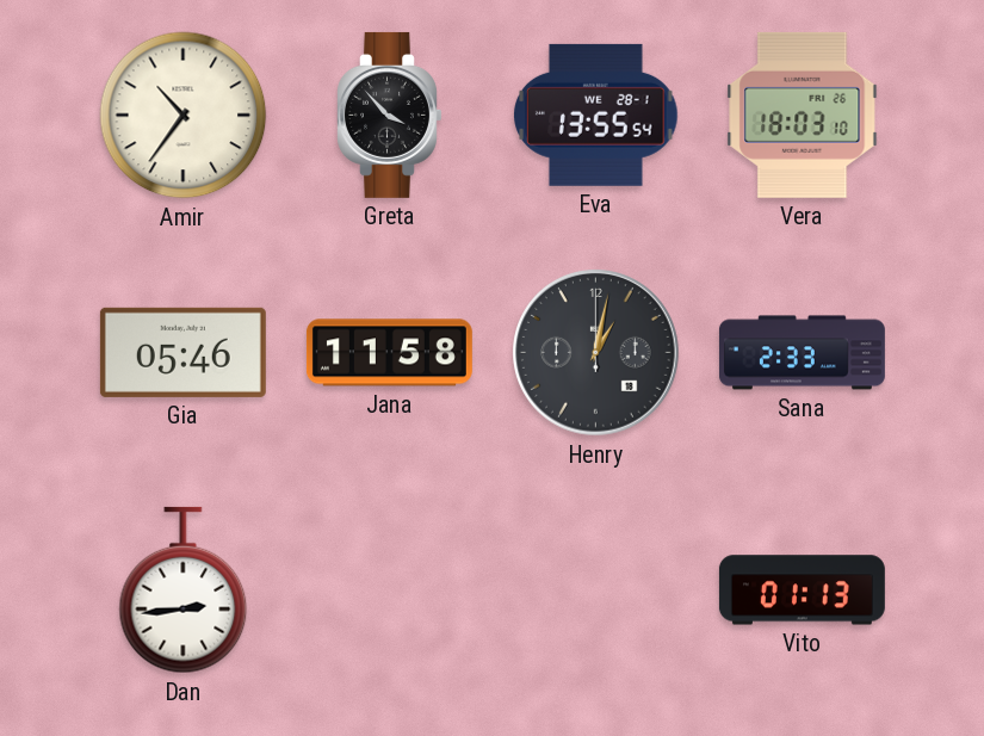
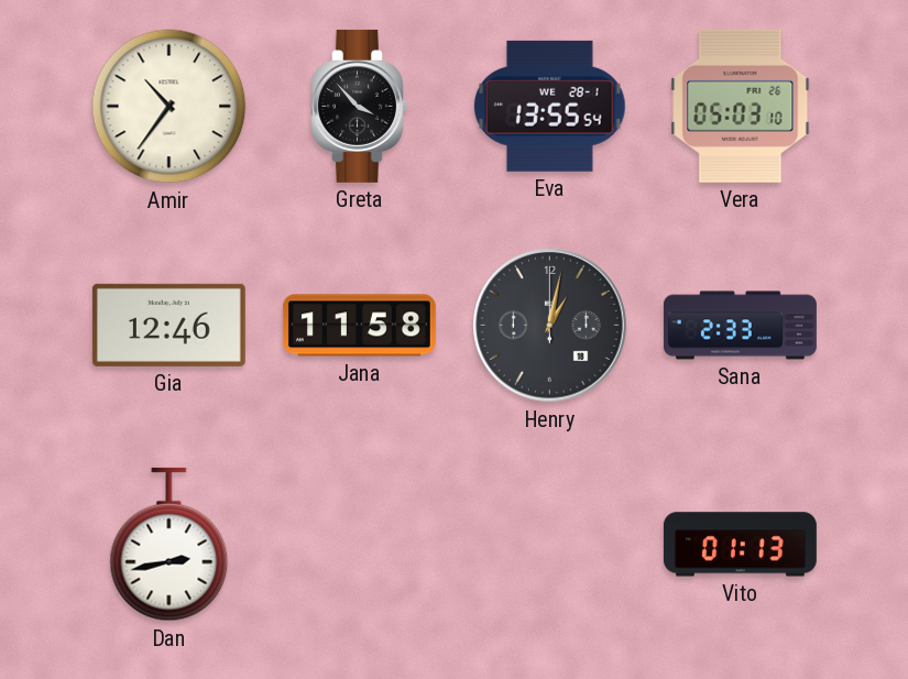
Vera: 18:03 -> 05:03
Gia: 05:46 -> 12:46
Dan: 2:44 -> 2:43
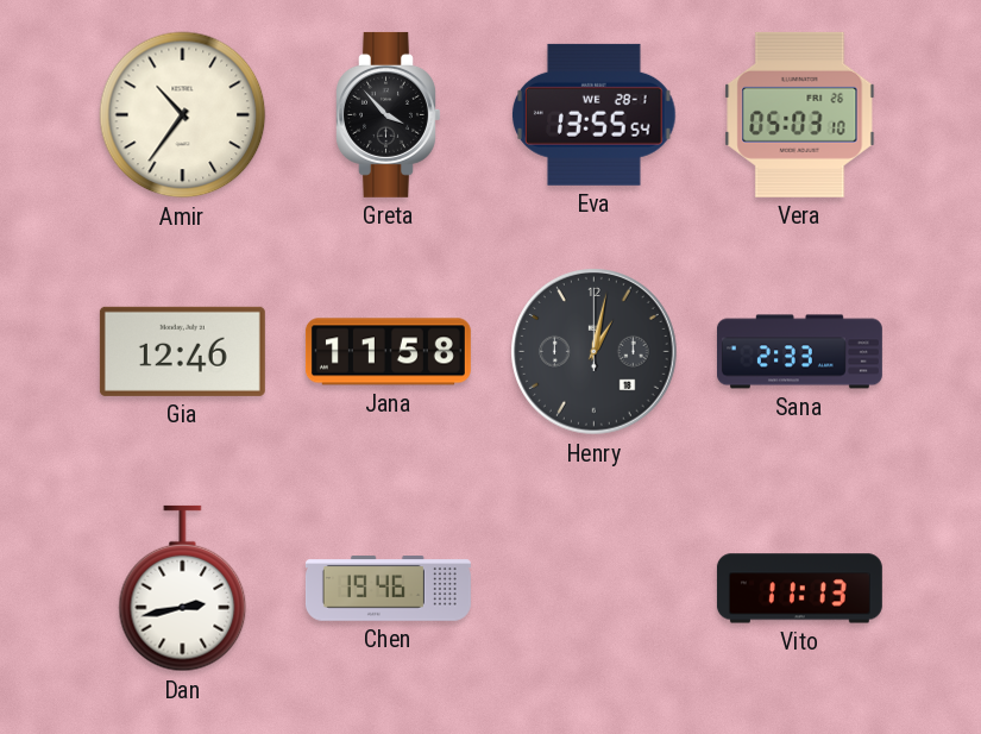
Chen: none -> 19:46
Vito: 01:13 -> 11:13
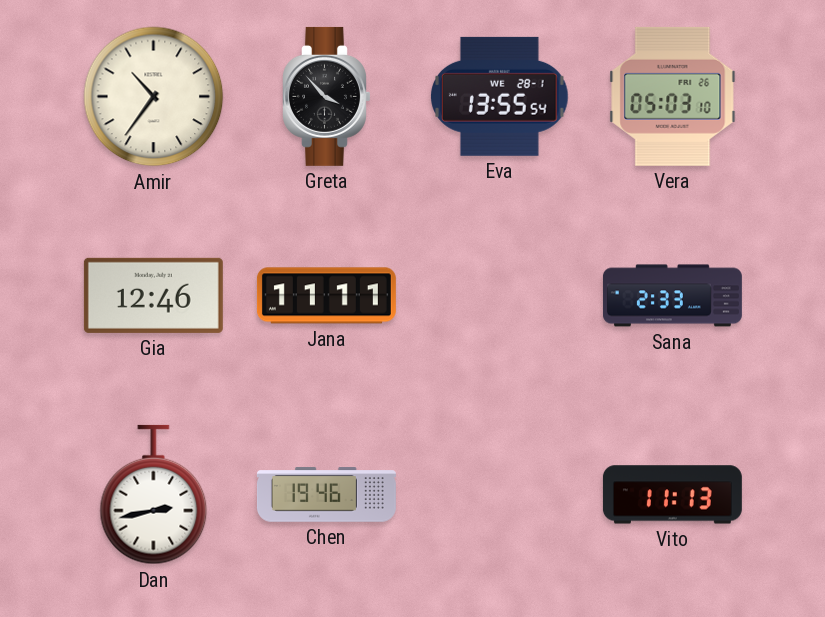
Jana: 11:58 -> 11:11
Henry: 1:02 -> none
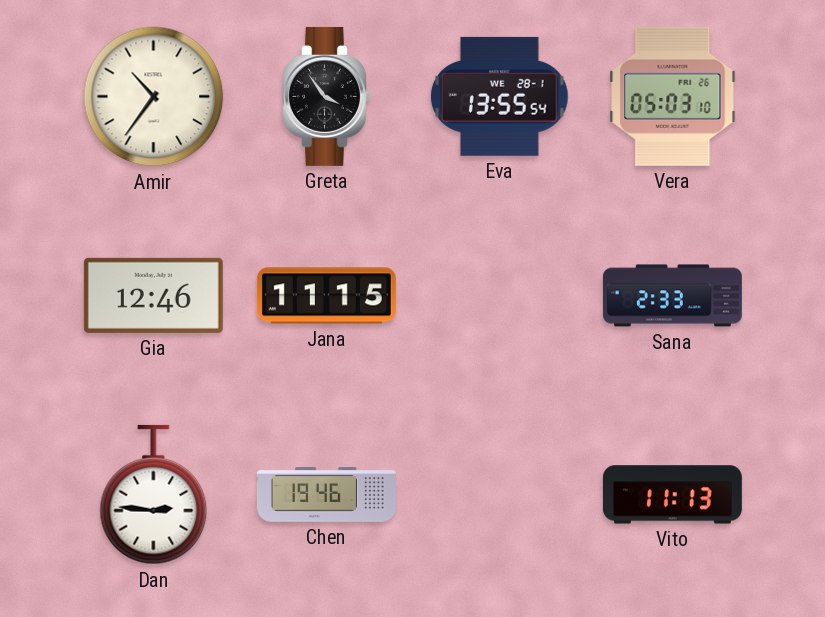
Greta: 3:53 -> 3:54
Jana: 11:11 -> 11:15
Dan: 2:43 -> 2:46
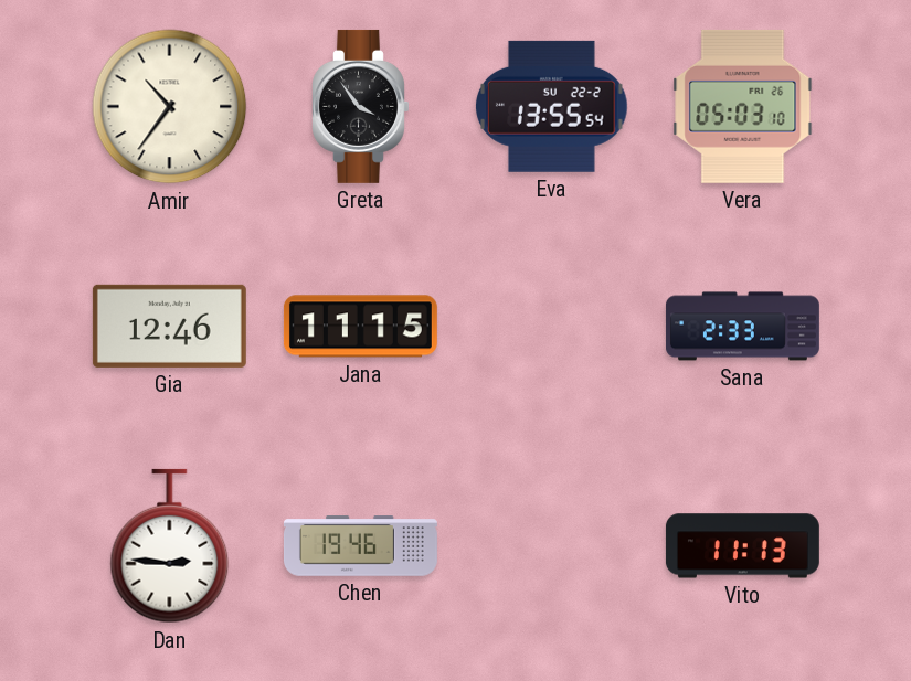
Eva date: WE 28-1 -> SU 22-2
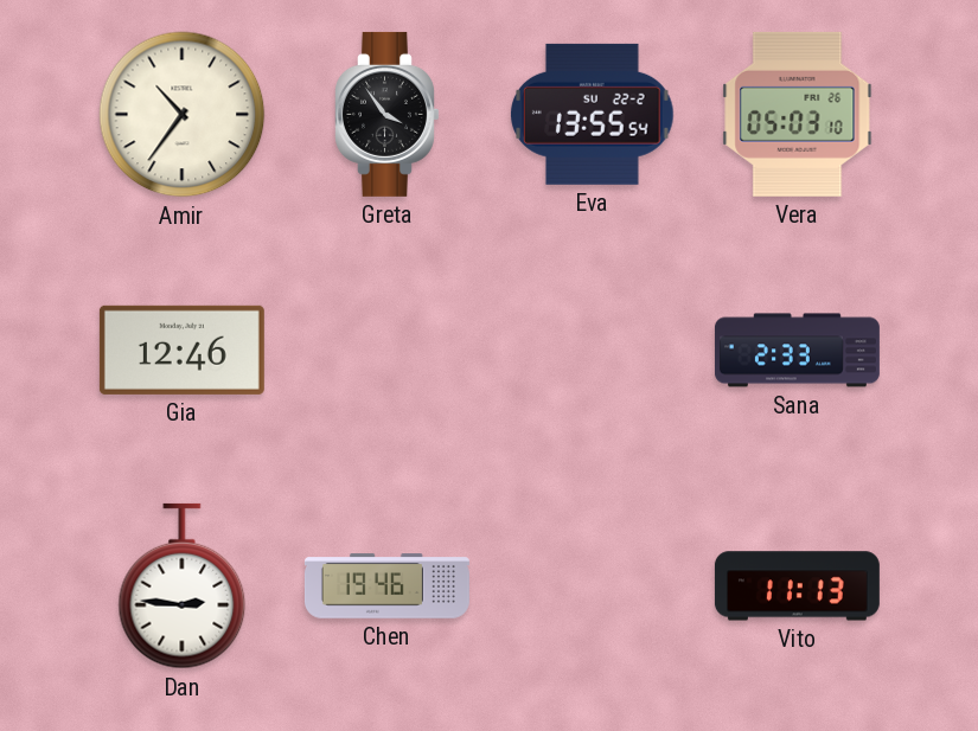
Jana: 11:15 -> none
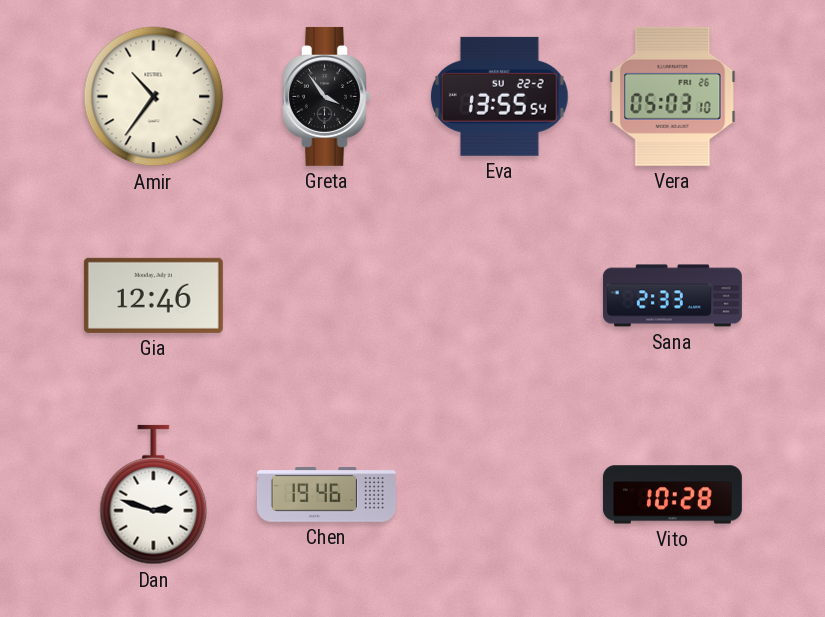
Dan: 2:46 -> 2:48
Vito: 11:13 -> 10:28
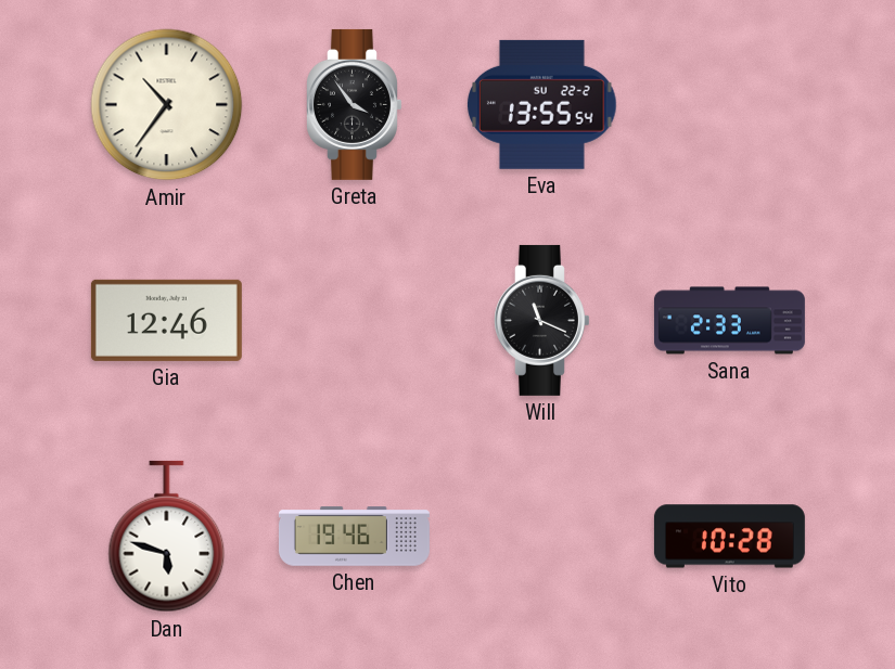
Vera: 05:03 -> none
Will: none -> 11:19
Dan: 2:48 -> 5:48
